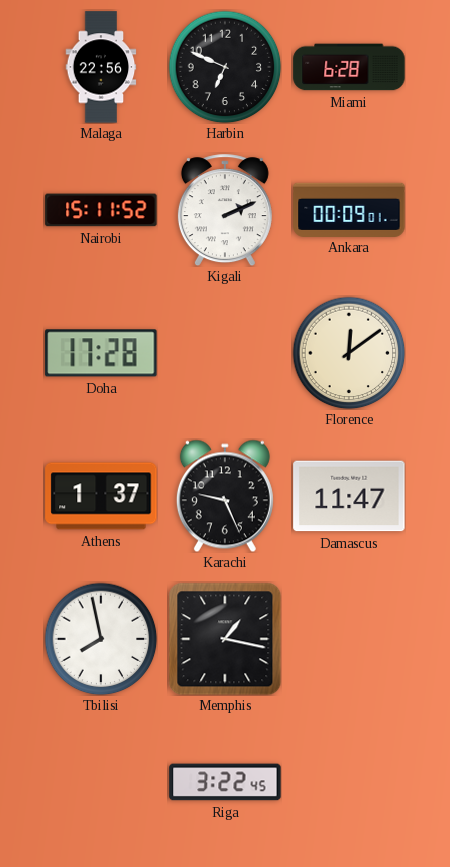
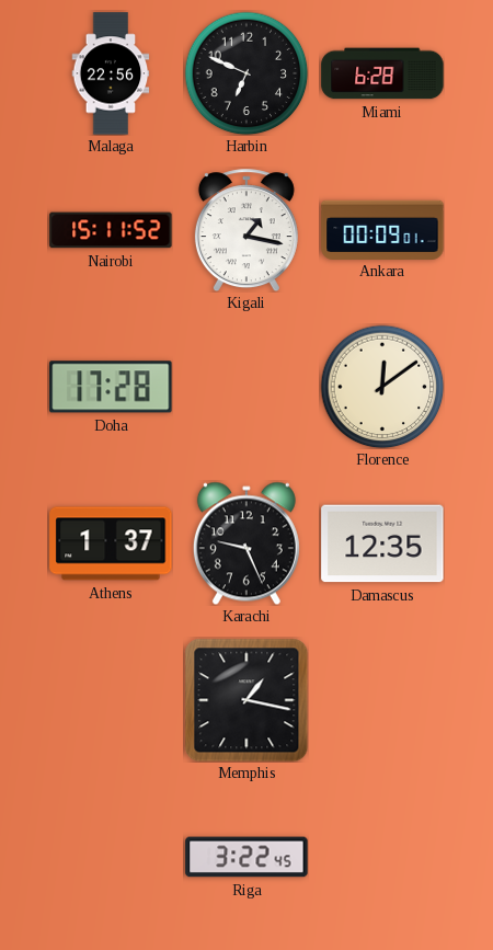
Kigali: 2:11 -> 1:17
Damascus: 11:47 -> 12:35
Tbilisi: 7:58 -> none
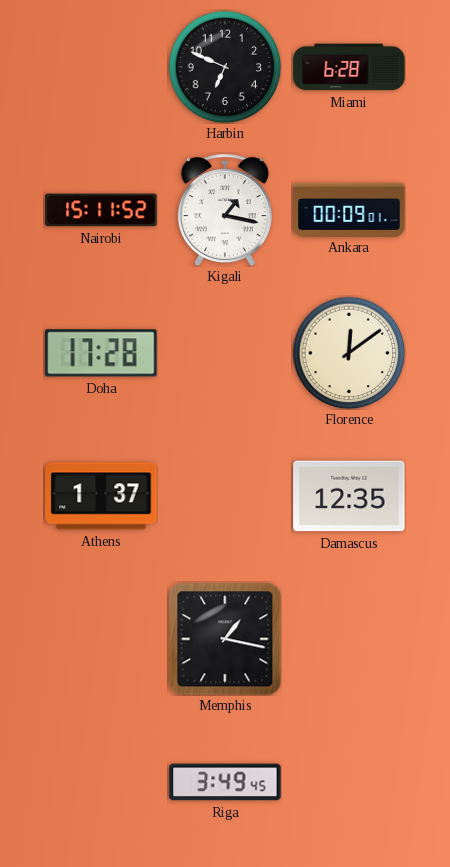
Malaga: 22:56 -> none
Karachi: 9:26 -> none
Riga: 3:22 -> 3:49
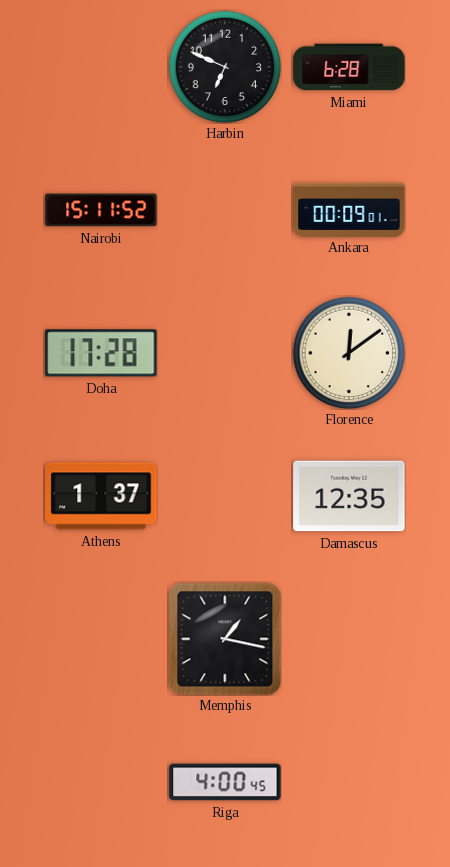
Kigali: 1:17 -> none
Riga: 3:49 -> 4:00
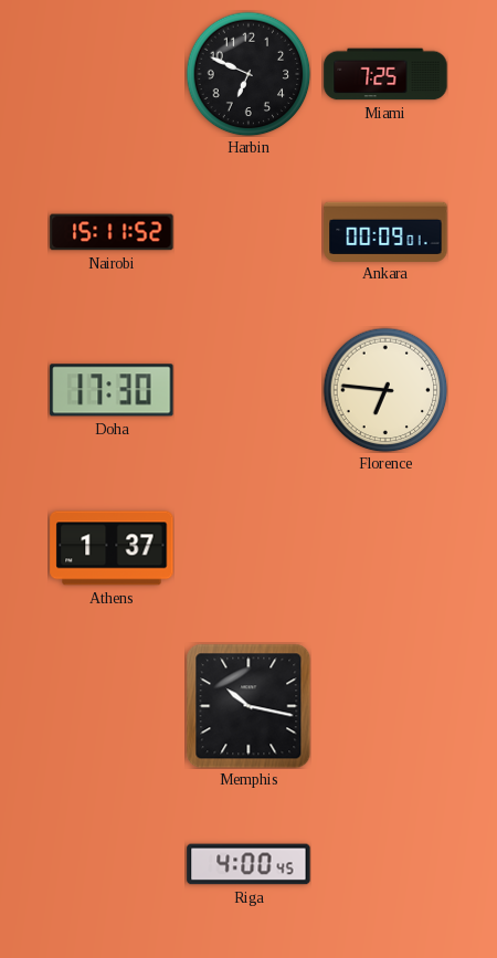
Miami: 6:28 -> 7:25
Doha: 17:28 -> 17:30
Florence: 12:09 -> 6:46
Damascus: 12:35 -> none
Memphis: 1:17 -> 10:17
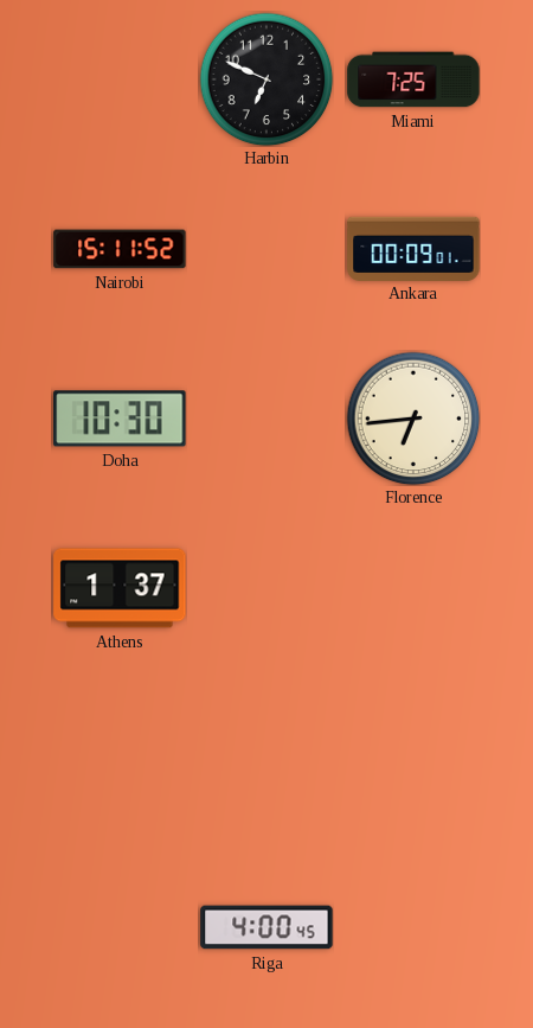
Doha: 17:30 -> 10:30
Florence: 6:46 -> 6:44
Memphis: 10:17 -> none
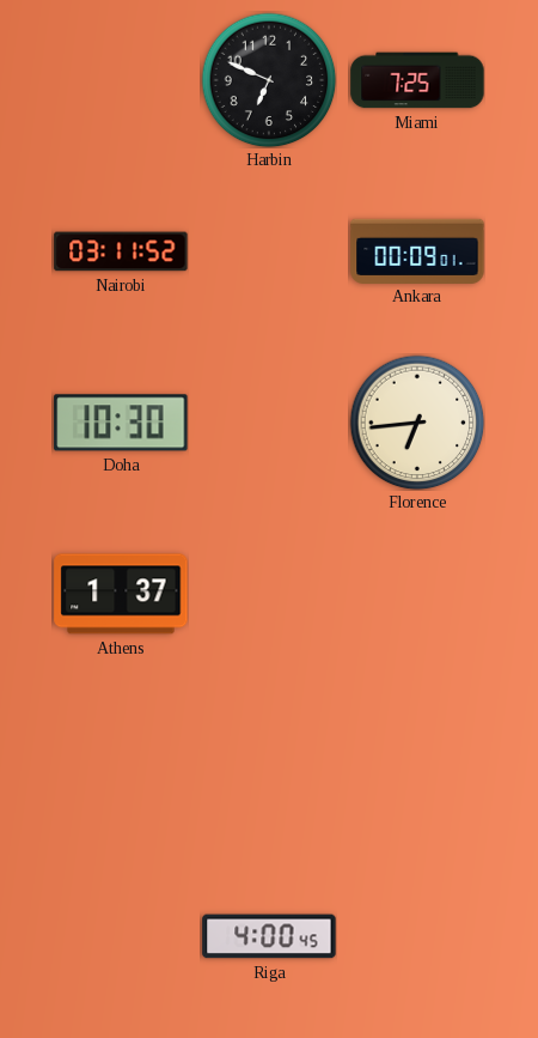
Nairobi: 15:11 -> 03:11
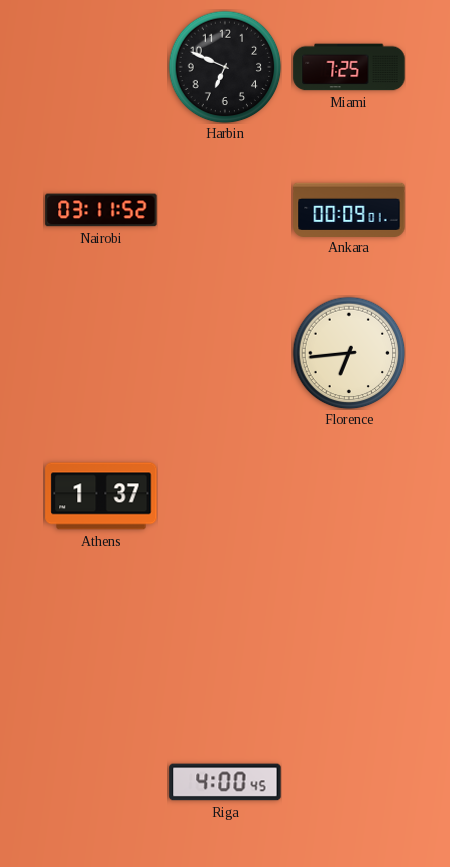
Doha: 10:30 -> none
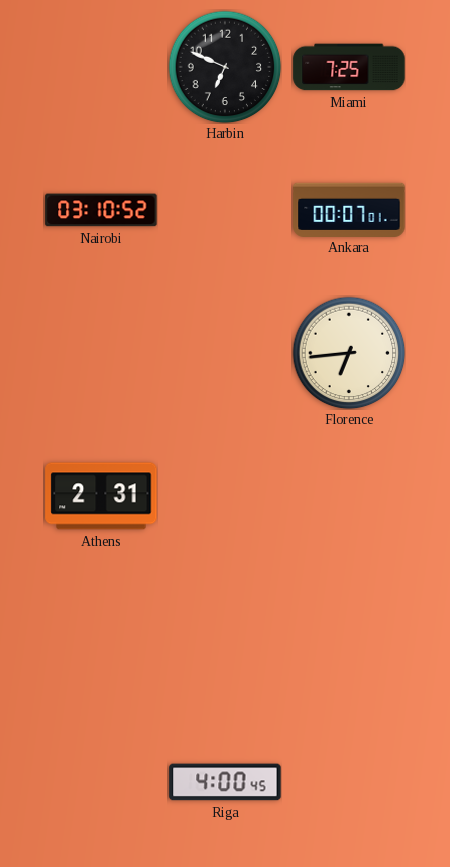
Nairobi: 03:11 -> 03:10
Ankara: 00:09 -> 00:07
Athens: 1:37 -> 2:31
